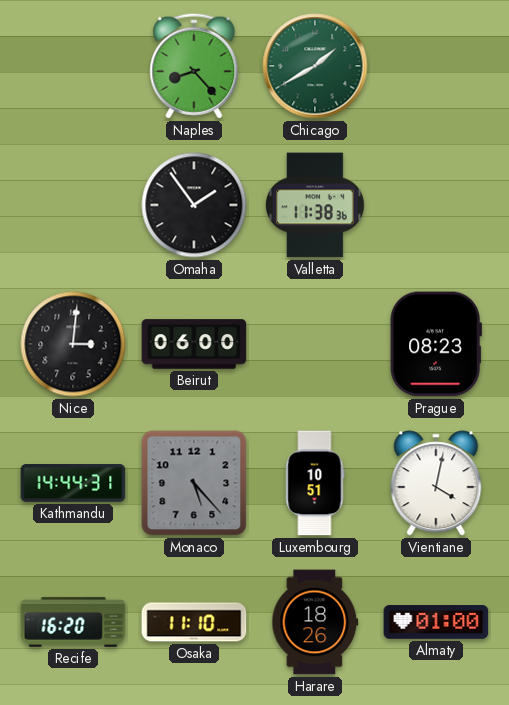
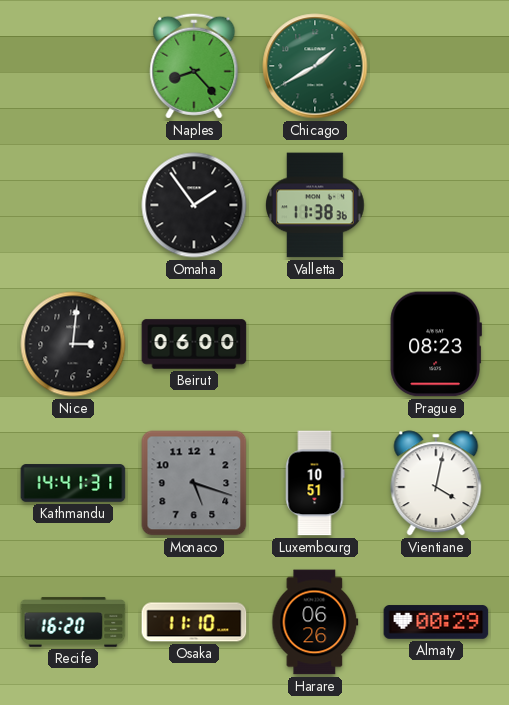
Kathmandu: 14:44 -> 14:41
Monaco: 5:23 -> 5:18
Harare: 18:26 -> 06:26
Almaty: 01:00 -> 00:29
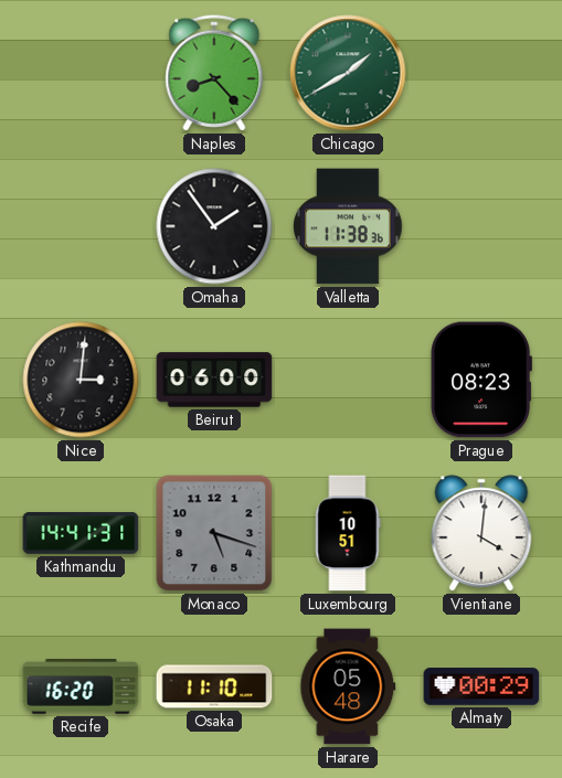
Vientiane: 4:02 -> 4:01
Harare: 06:26 -> 05:48
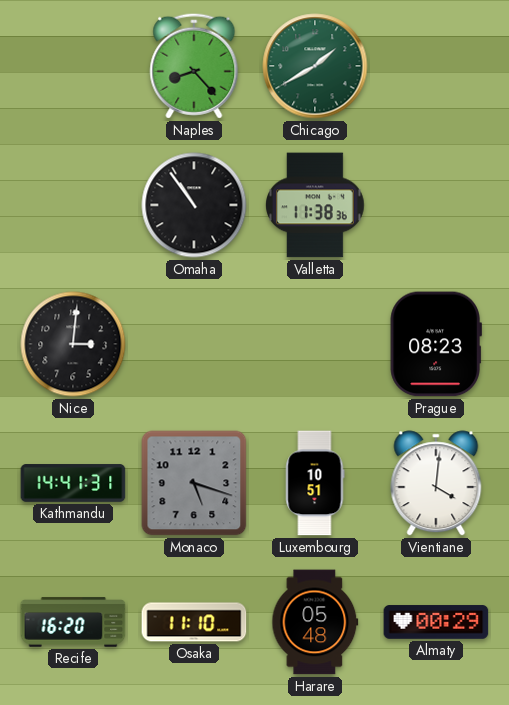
Omaha: 1:54 -> 10:54
Beirut: 06:00 -> none
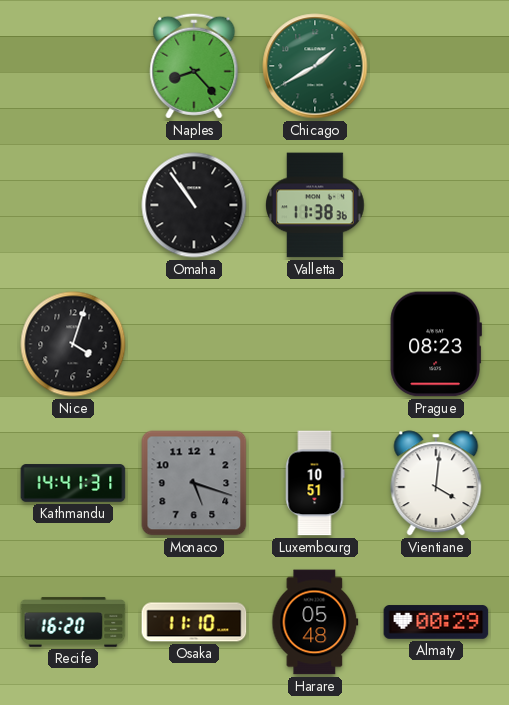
Nice: 3:01 -> 4:03
